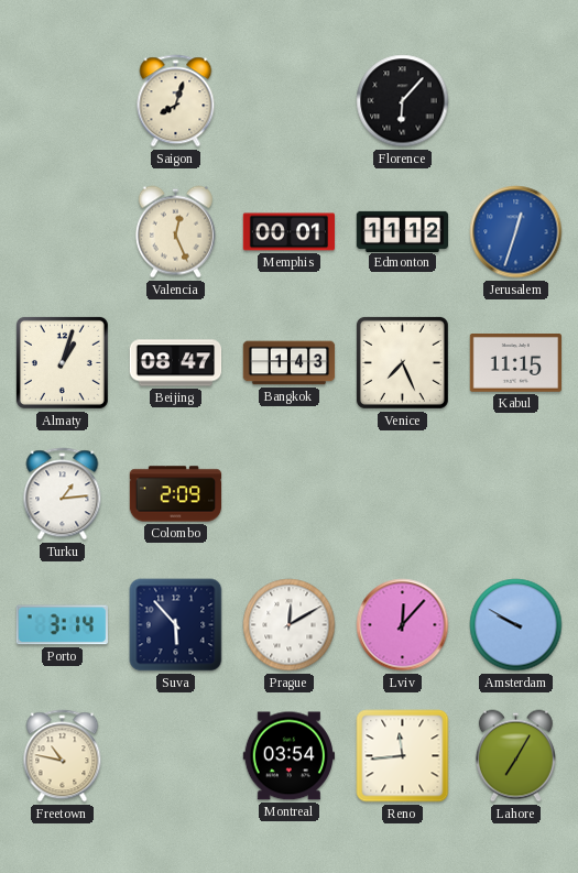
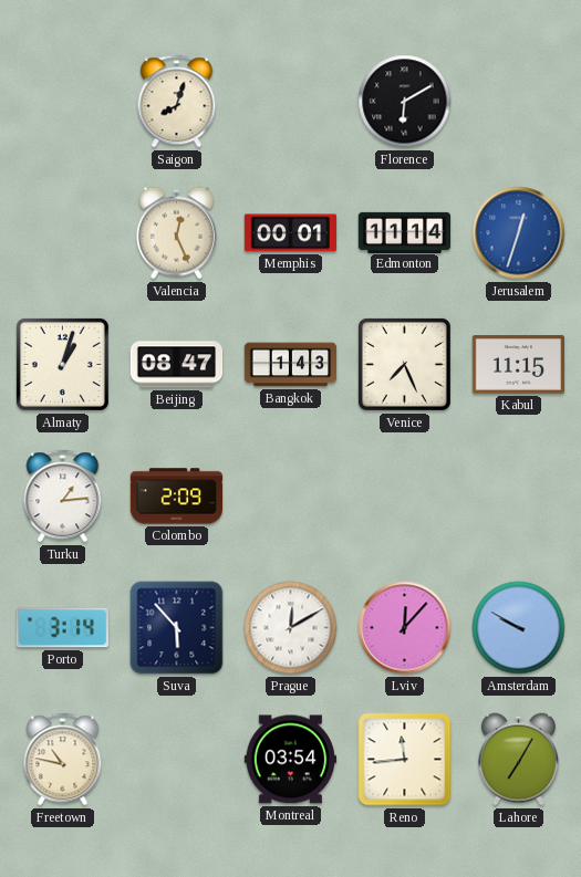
Florence: 6:07 -> 6:10
Edmonton: 11:12 -> 11:14
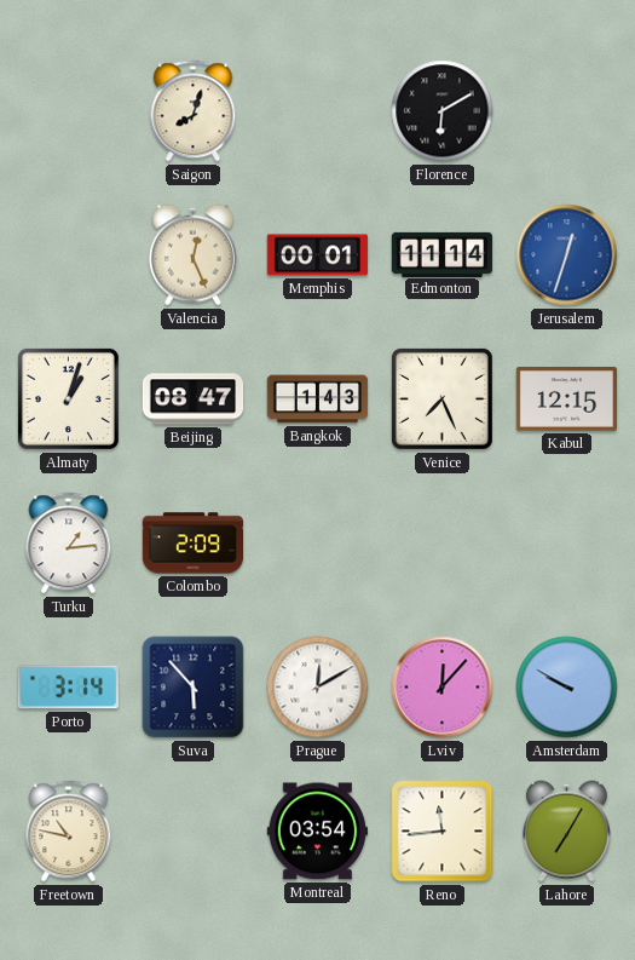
Kabul: 11:15 -> 12:15
